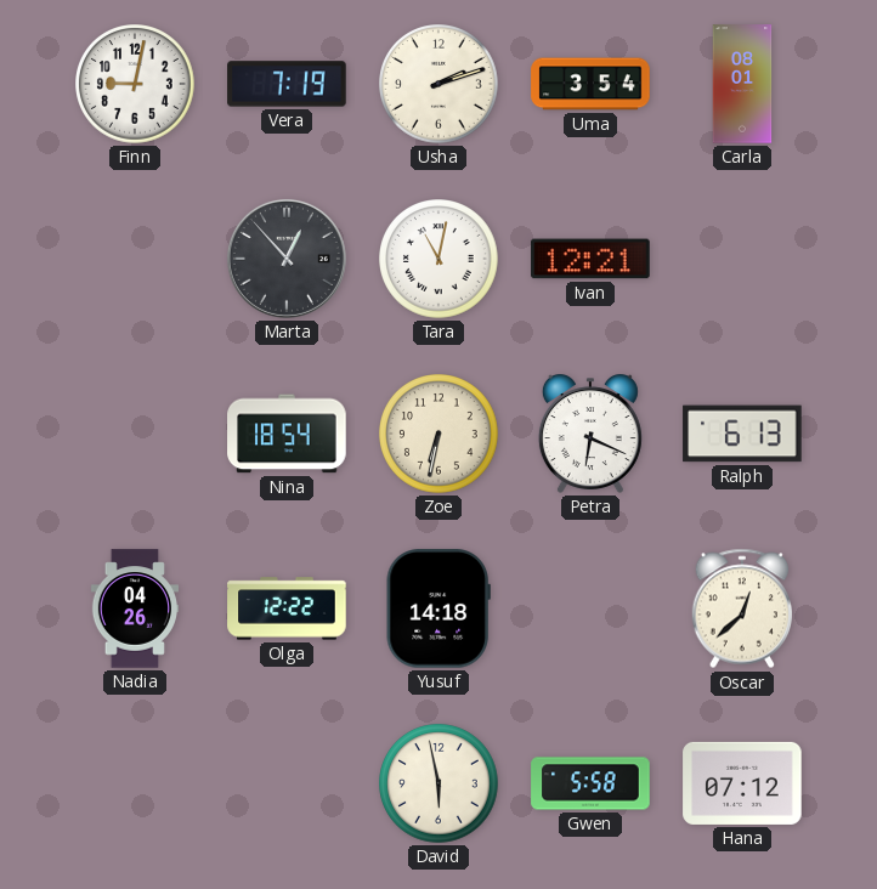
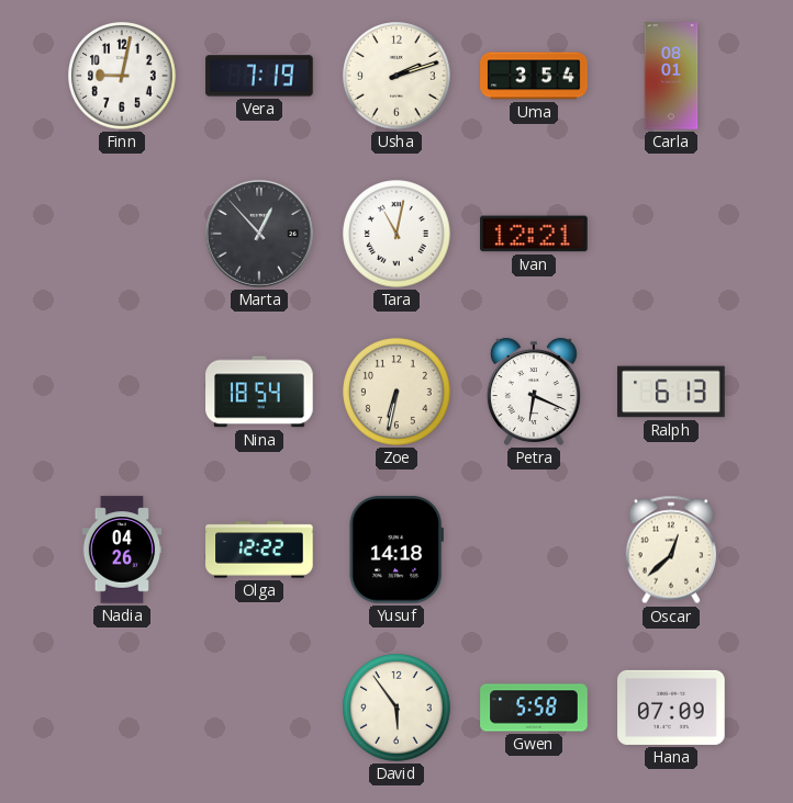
David: 5:58 -> 5:54
Hana: 07:12 -> 07:09
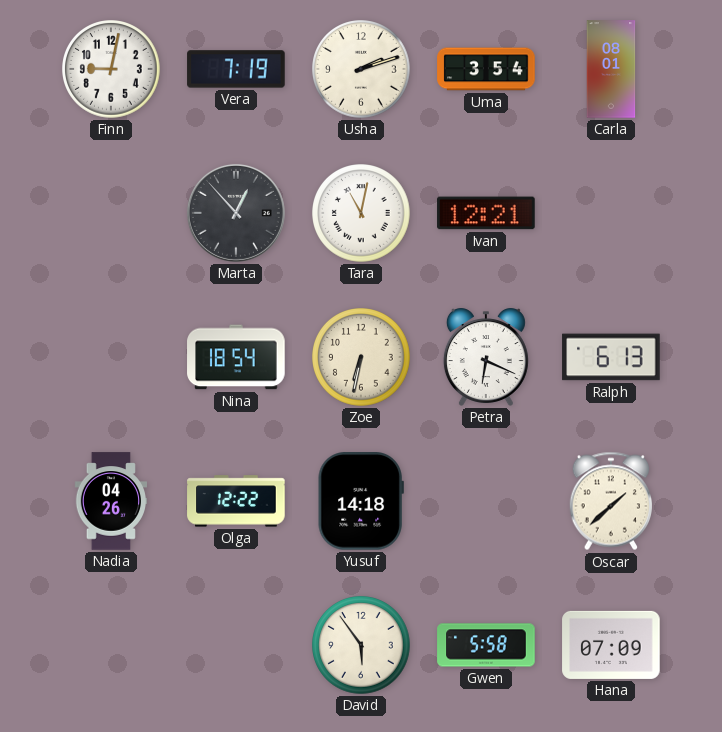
Oscar: 12:38 -> 1:38
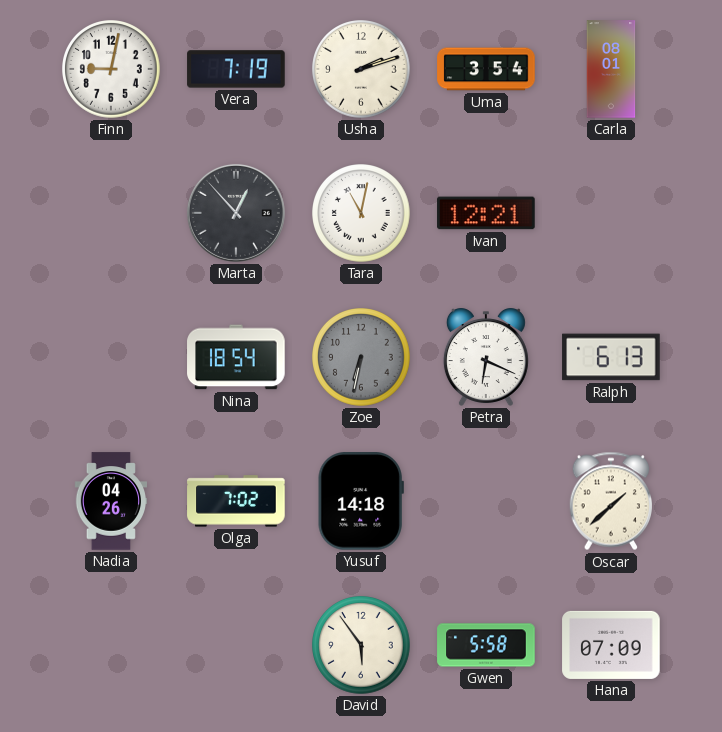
Zoe dial: cream -> grey
Olga: 12:22 -> 7:02
